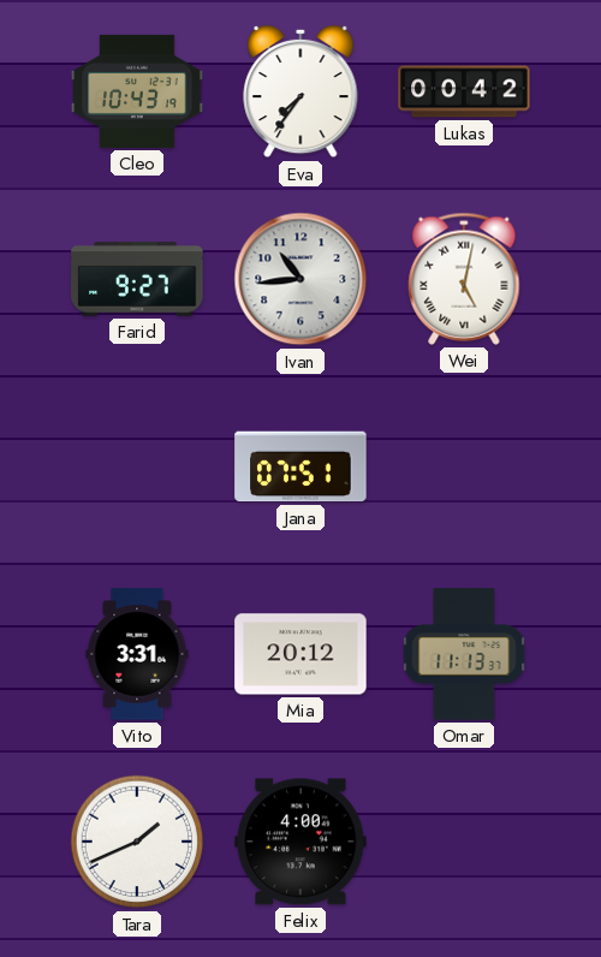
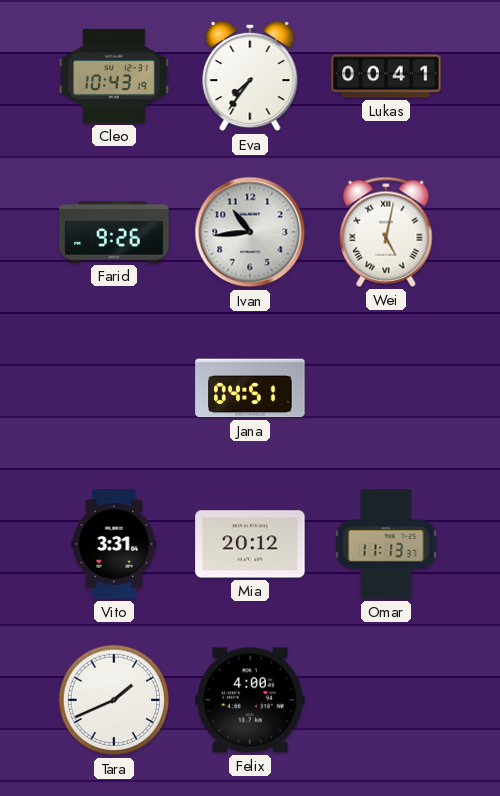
Lukas: 00:42 -> 00:41
Farid: 9:27 -> 9:26
Jana: 07:51 -> 04:51
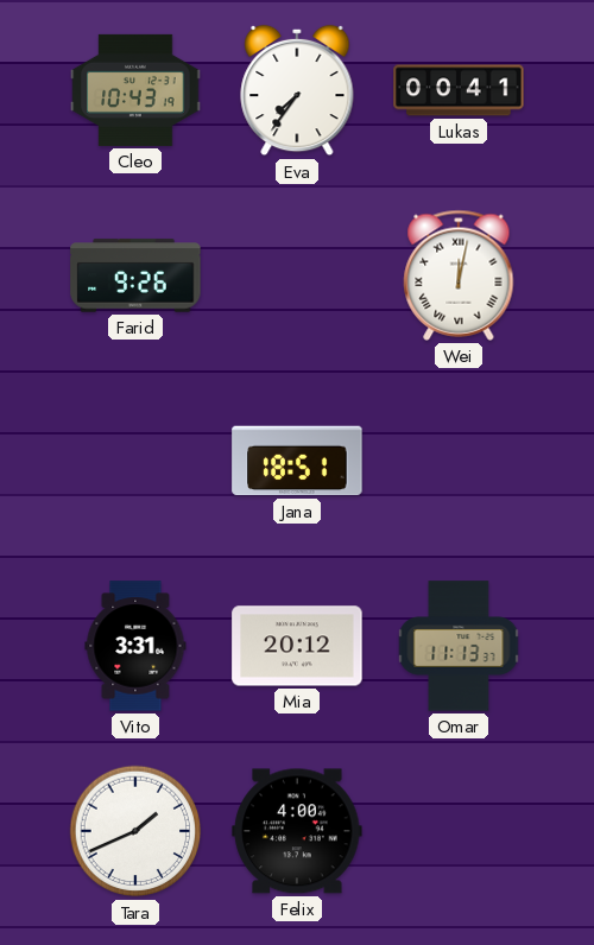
Ivan: 10:44 -> none
Wei: 5:02 -> 12:02
Jana: 04:51 -> 18:51
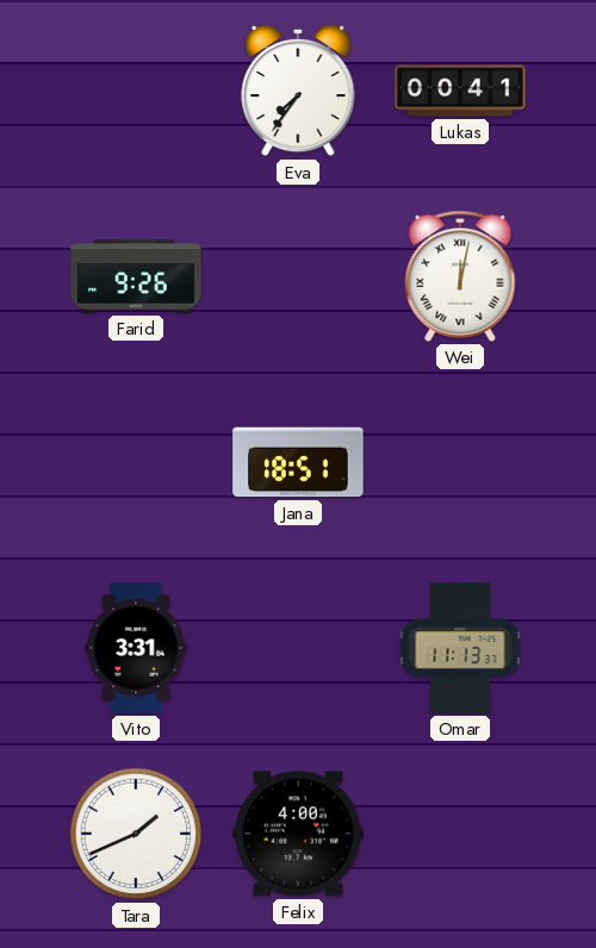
Cleo: 10:43 -> none
Mia: 20:12 -> none
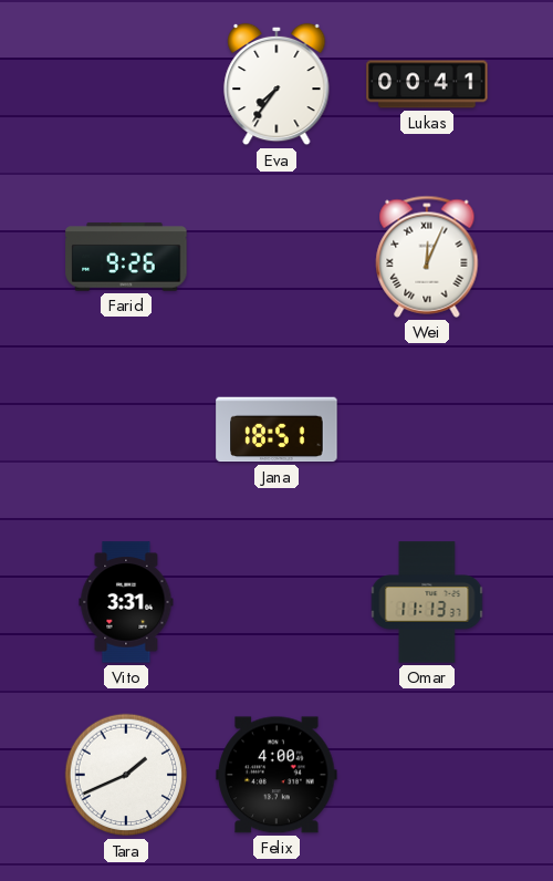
Wei: 12:02 -> 12:04
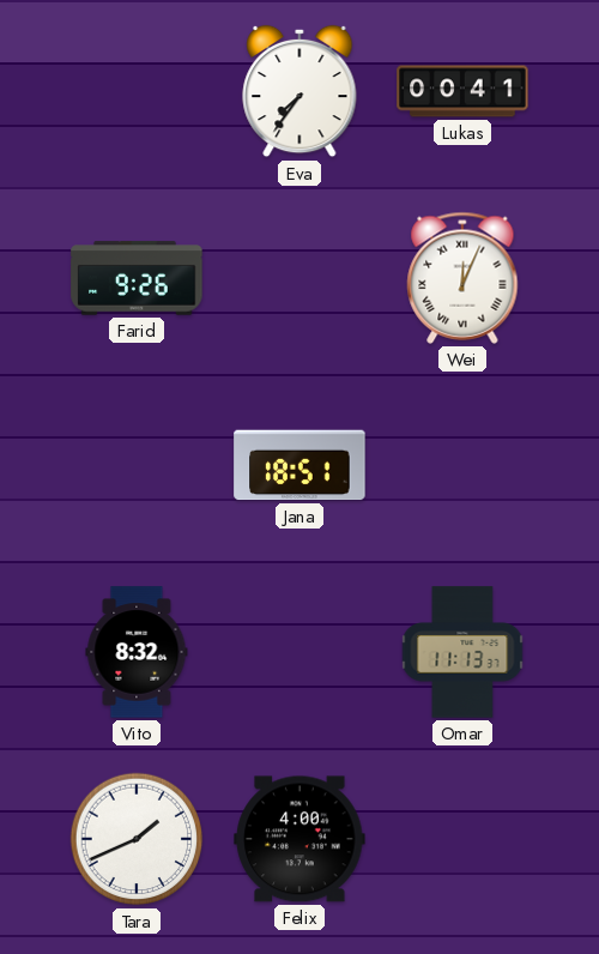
Vito: 3:31 -> 8:32
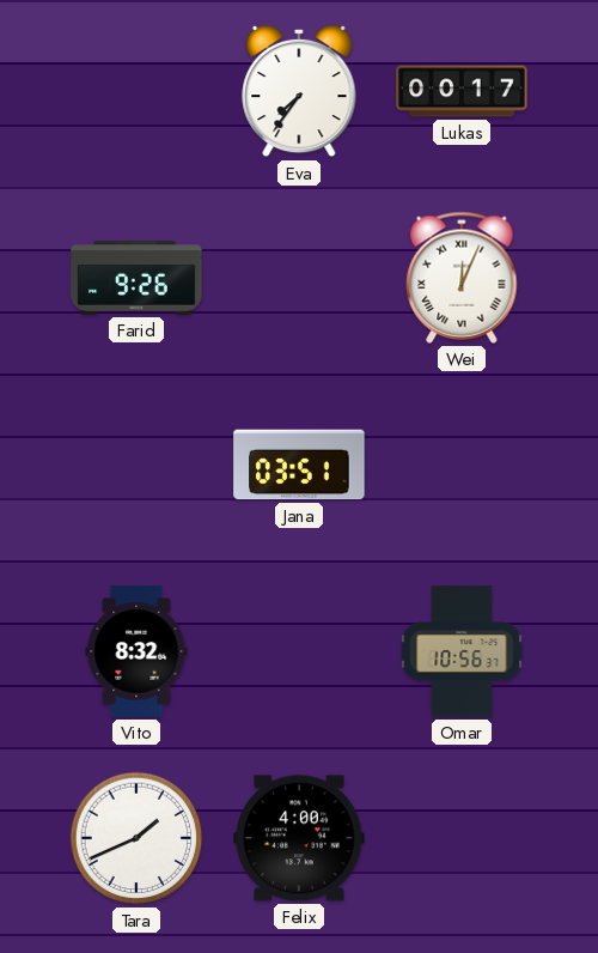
Lukas: 00:41 -> 00:17
Jana: 18:51 -> 03:51
Omar: 11:13 -> 10:56
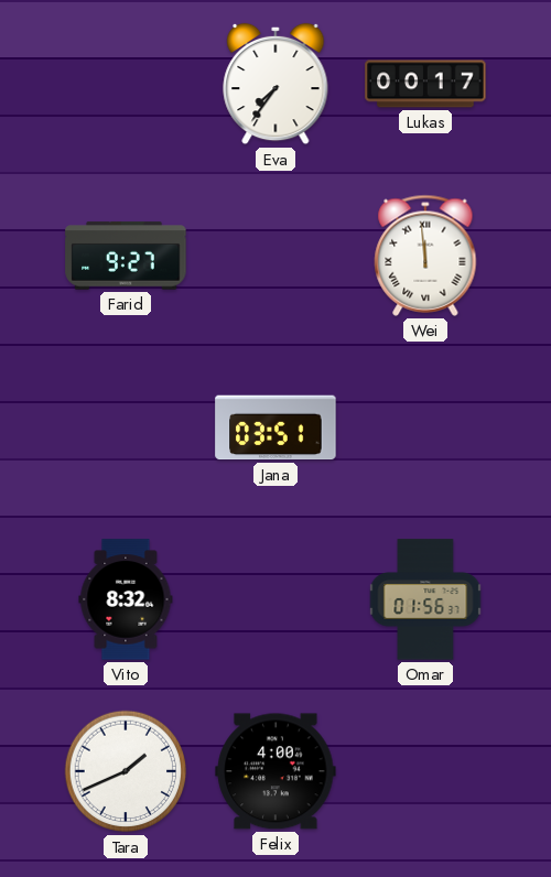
Farid: 9:26 -> 9:27
Wei: 12:04 -> 11:59
Omar: 10:56 -> 01:56
